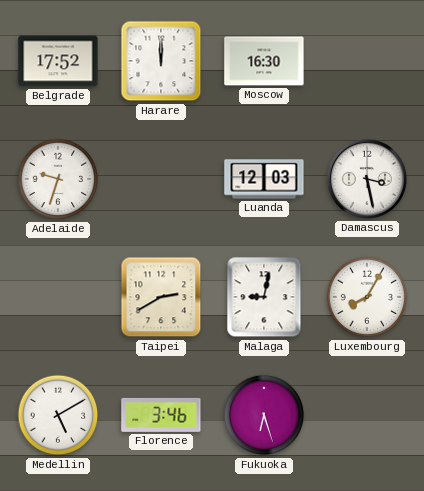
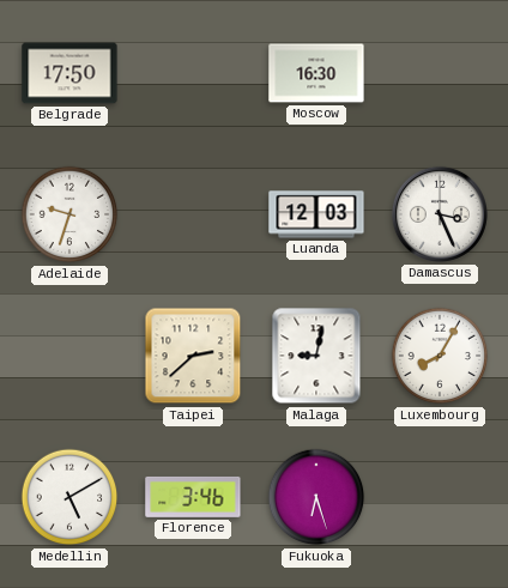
Belgrade: 17:52 -> 17:50
Harare: 12:00 -> none
Damascus: 3:28 -> 3:26
Taipei: 2:40 -> 2:38
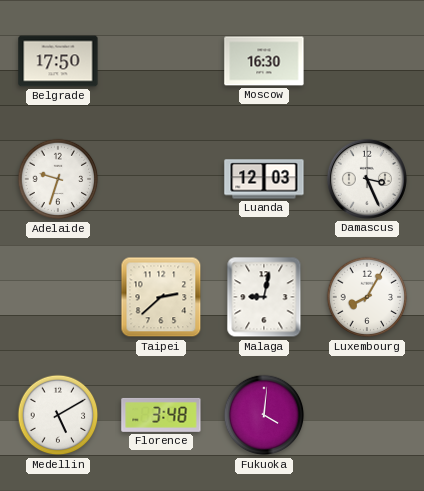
Florence: 3:46 -> 3:48
Fukuoka: 6:27 -> 4:01
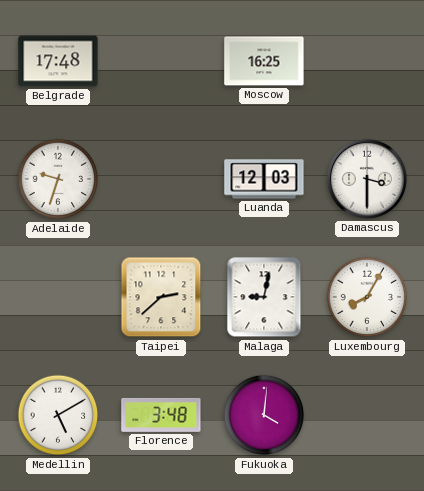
Belgrade: 17:50 -> 17:48
Moscow: 16:30 -> 16:25
Damascus: 3:26 -> 3:30
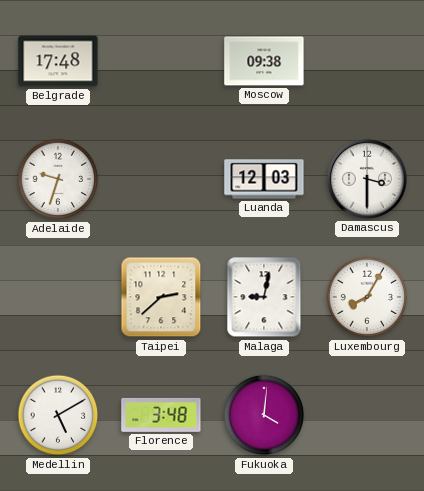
Moscow: 16:25 -> 09:38
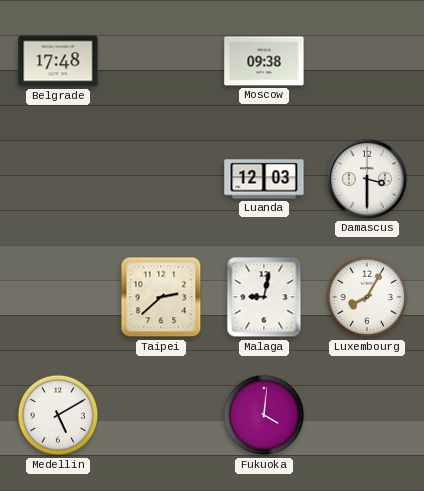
Adelaide: 9:33 -> none
Florence: 3:48 -> none
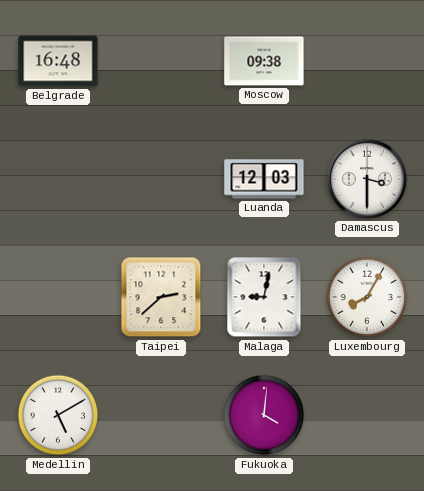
Belgrade: 17:48 -> 16:48
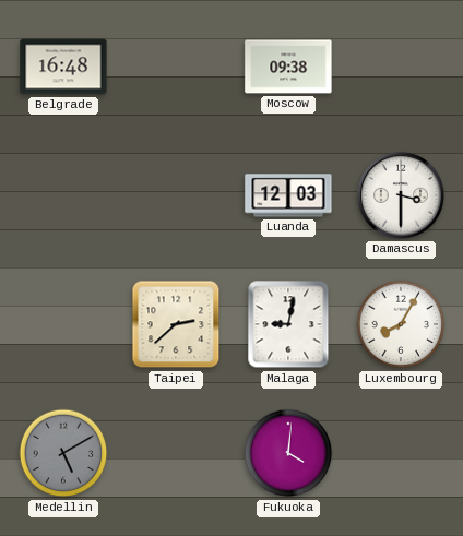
Medellin dial: white -> grey
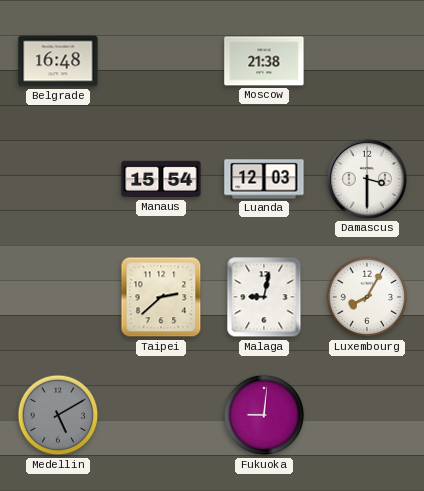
Moscow: 09:38 -> 21:38
Manaus: none -> 15:54
Fukuoka: 4:01 -> 9:01
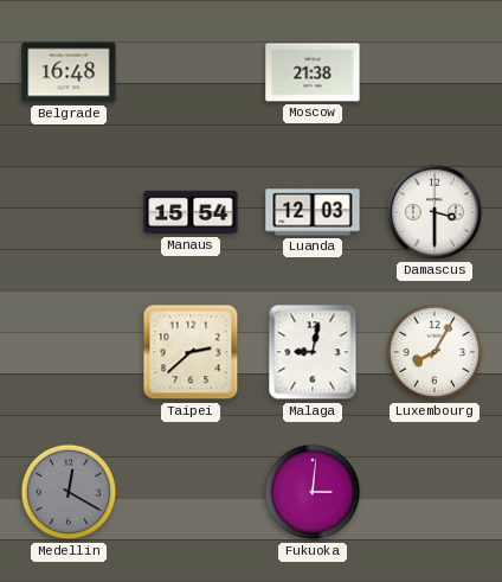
Medellin: 5:10 -> 12:20
Fukuoka: 9:01 -> 3:01
